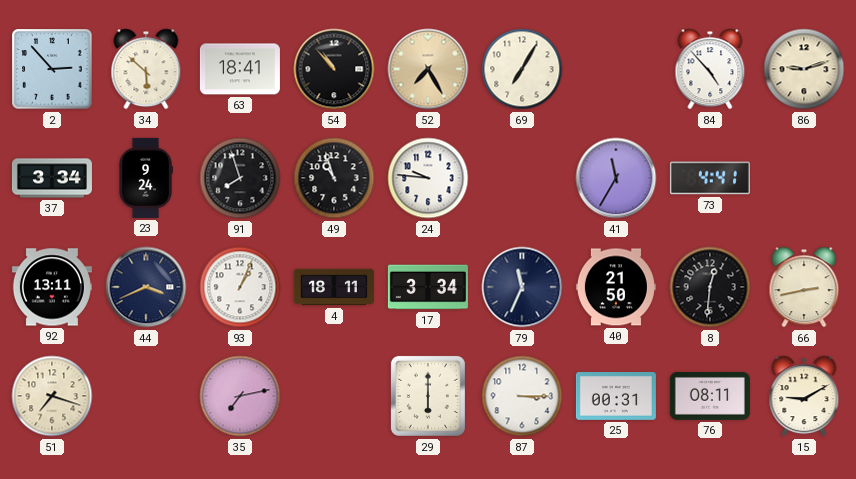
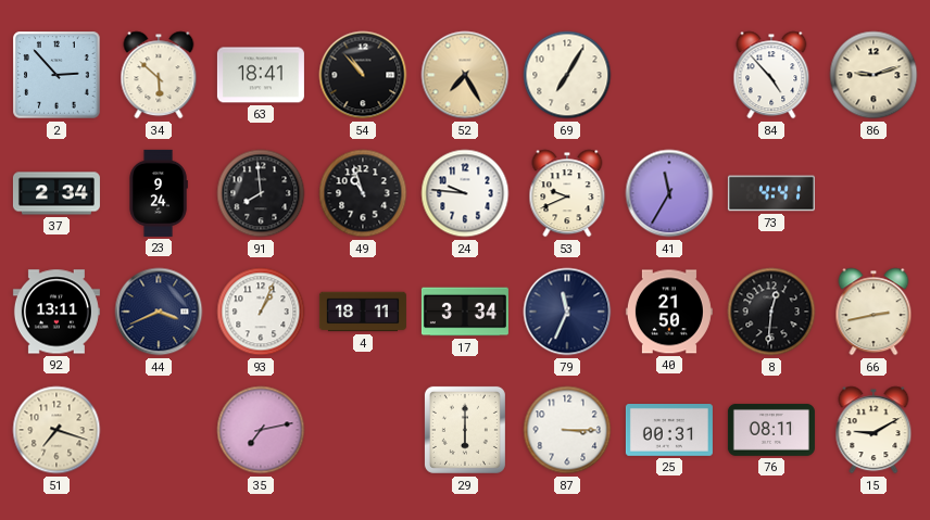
37: 3:34 -> 2:34
91: 7:57 -> 7:59
53: none -> 9:41
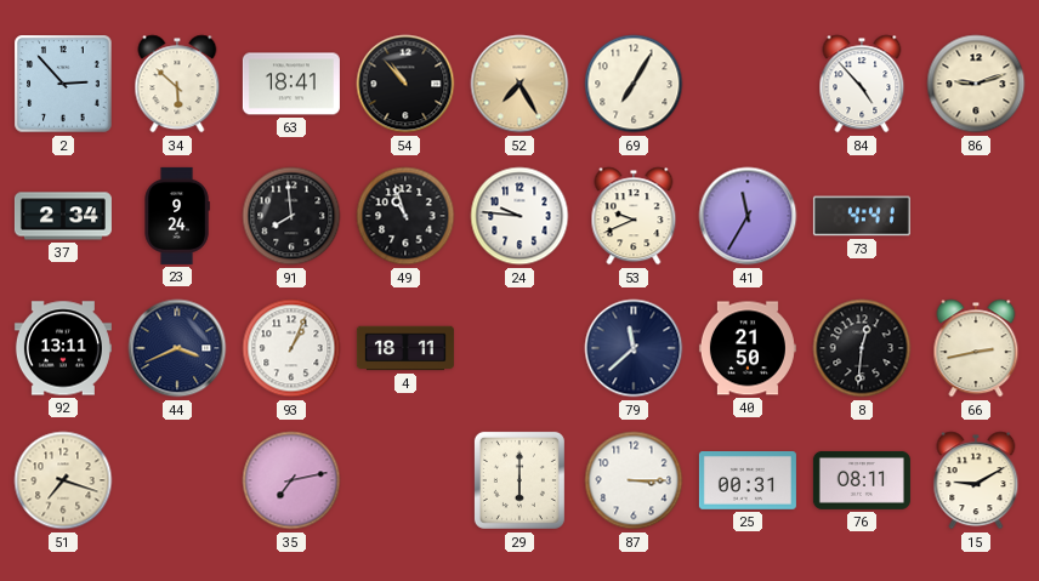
17: 3:34 -> none
79: 11:34 -> 11:38
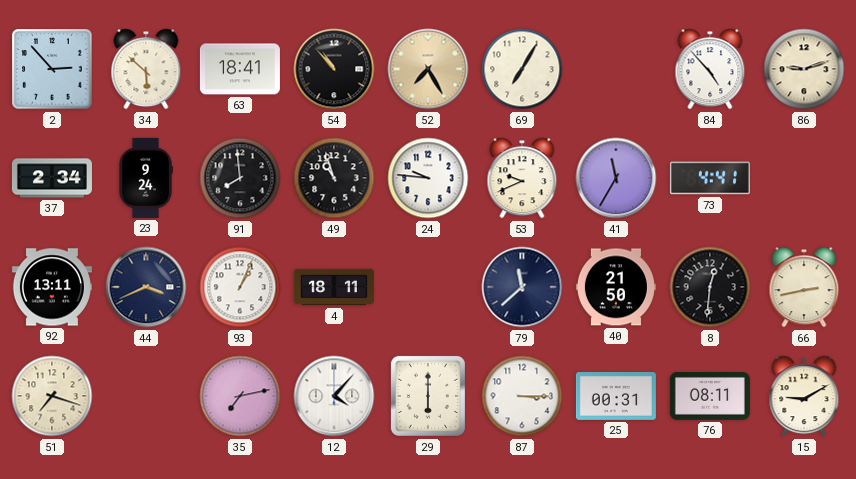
12: none -> 4:07
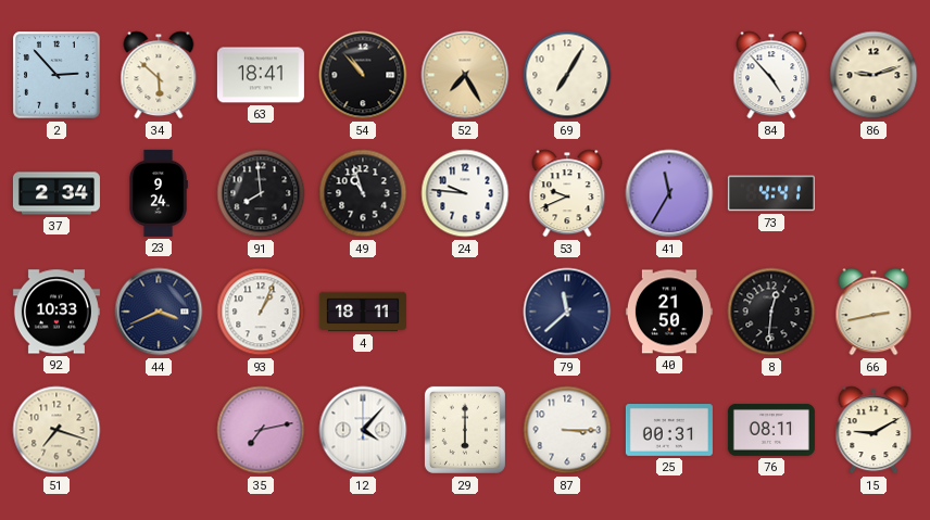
92: 13:11 -> 10:33
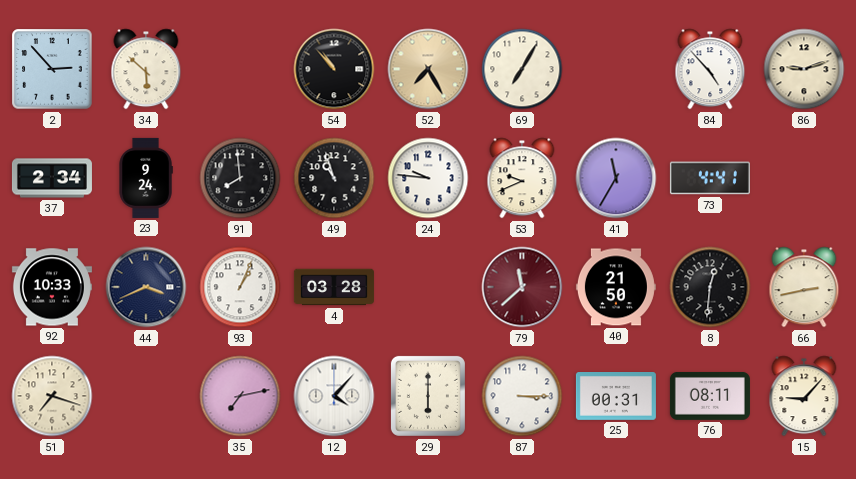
63: 18:41 -> none
4: 18:11 -> 03:28
79 dial: navy -> burgundy
15: 9:10 -> 9:07
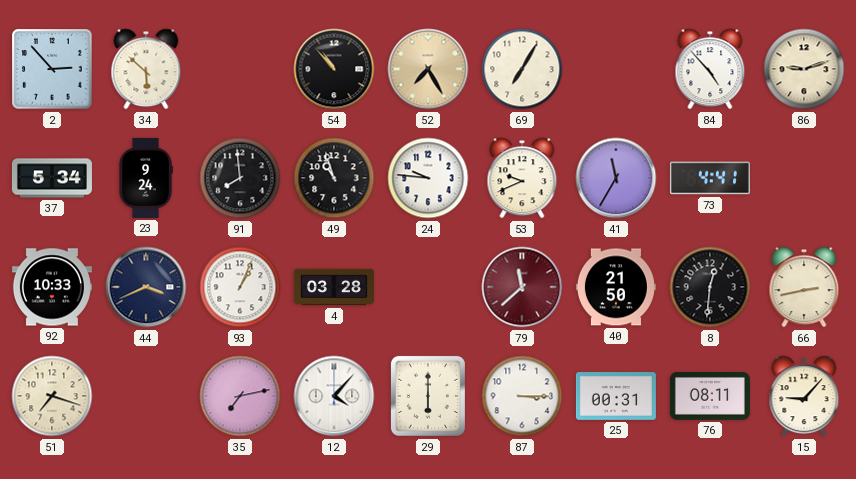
37: 2:34 -> 5:34
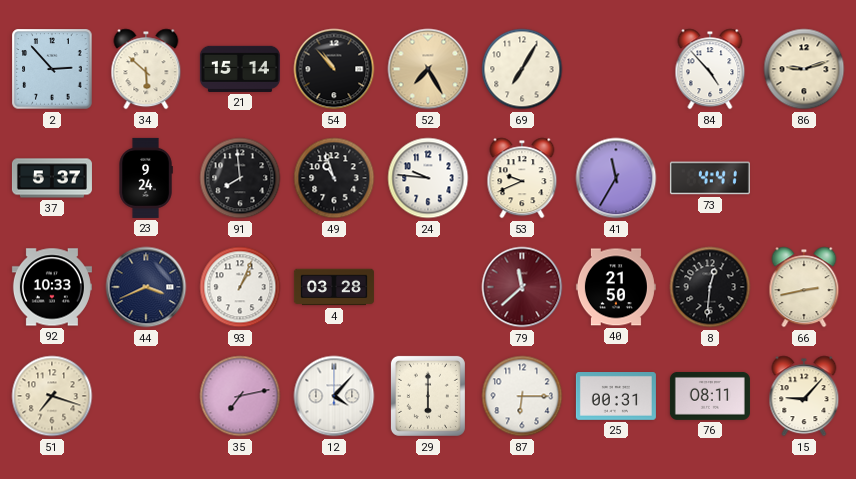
21: none -> 15:14
37: 5:34 -> 5:37
87: 3:15 -> 6:15
